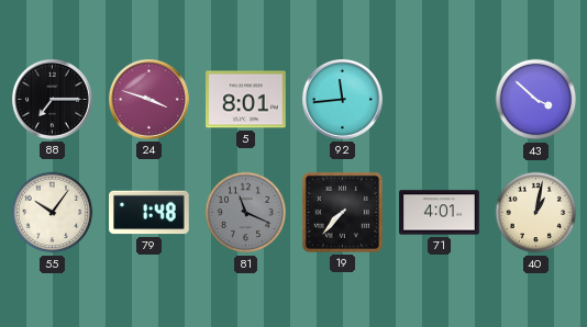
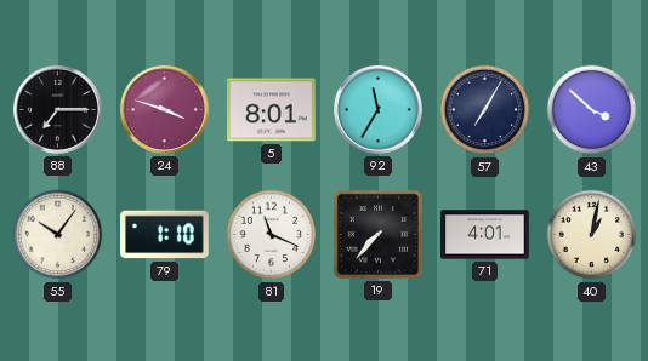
92: 11:44 -> 11:35
57: none -> 7:05
79: 1:48 -> 1:10
81 dial: grey -> white
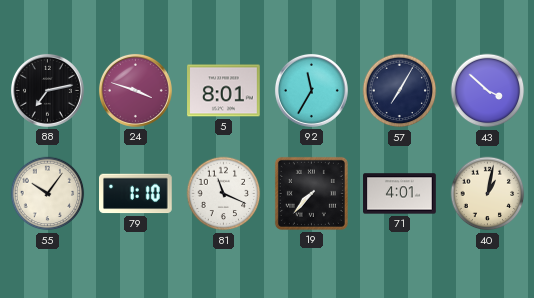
88: 7:15 -> 7:13
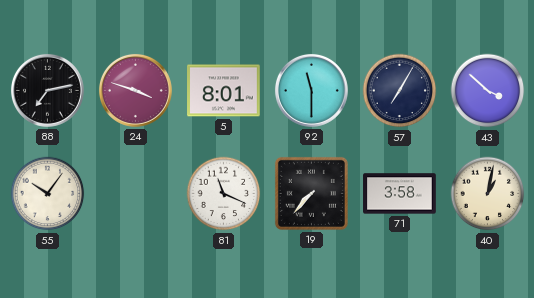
92: 11:35 -> 11:30
79: 1:10 -> none
71: 4:01 -> 3:58
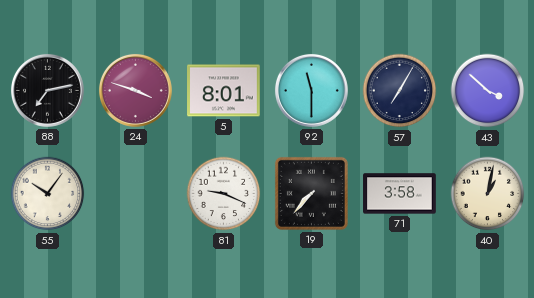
81: 11:19 -> 9:19
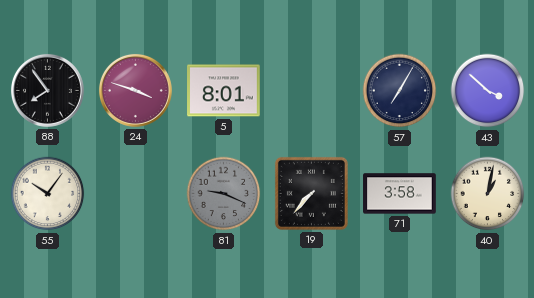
88: 7:13 -> 7:54
92: 11:30 -> none
81 dial: white -> grey
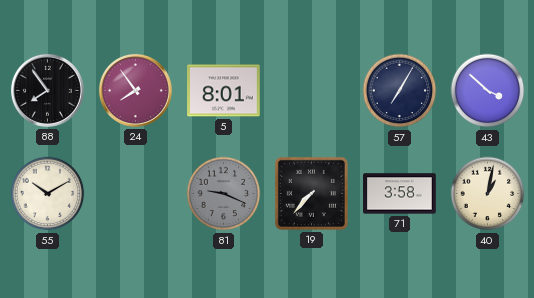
24: 3:48 -> 7:54
55: 10:06 -> 10:10
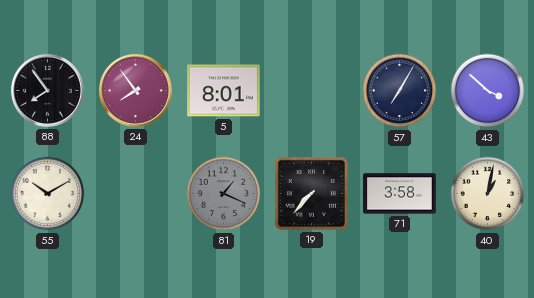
81: 9:19 -> 1:19
